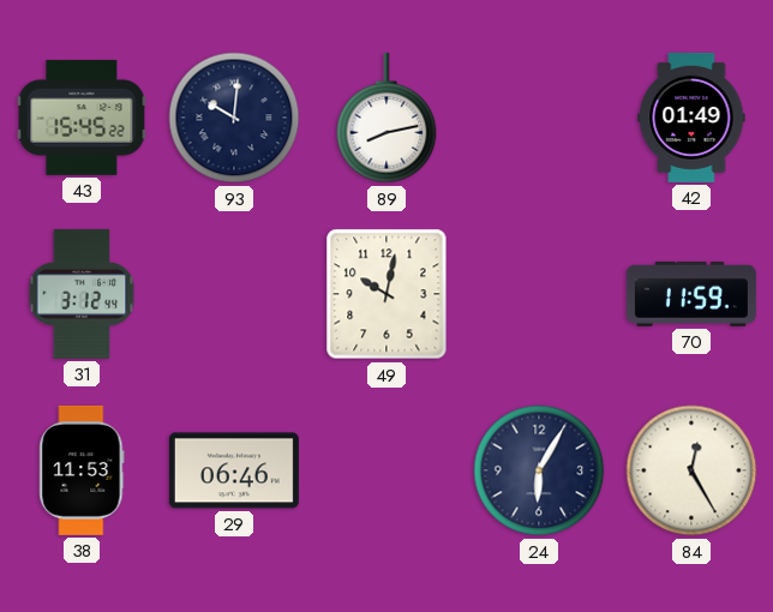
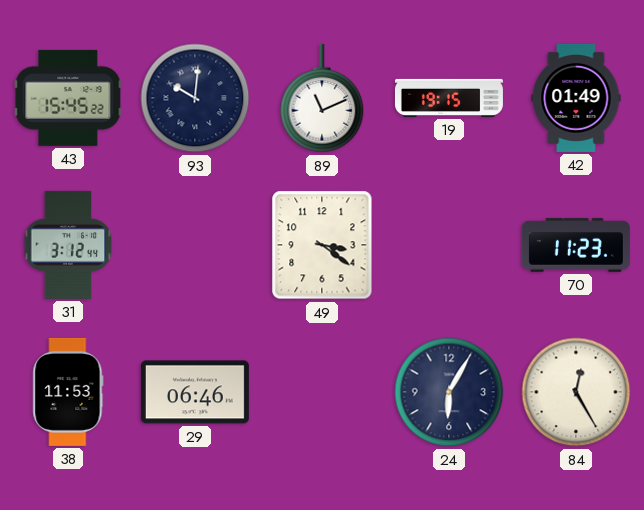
89: 8:13 -> 11:11
19: none -> 19:15
49: 10:02 -> 3:21
70: 11:59 -> 11:23
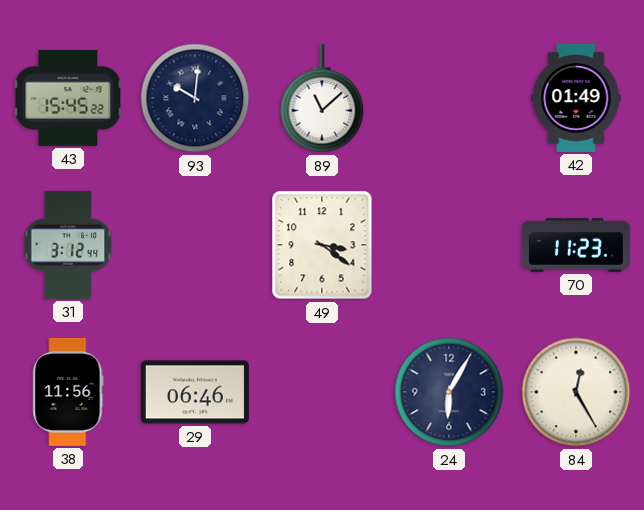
89: 11:11 -> 11:08
19: 19:15 -> none
38: 11:53 -> 11:56
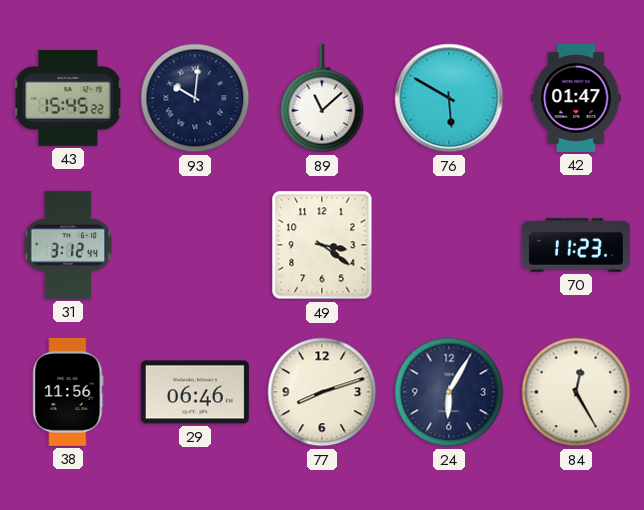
76: none -> 5:50
42: 01:49 -> 01:47
77: none -> 8:12
